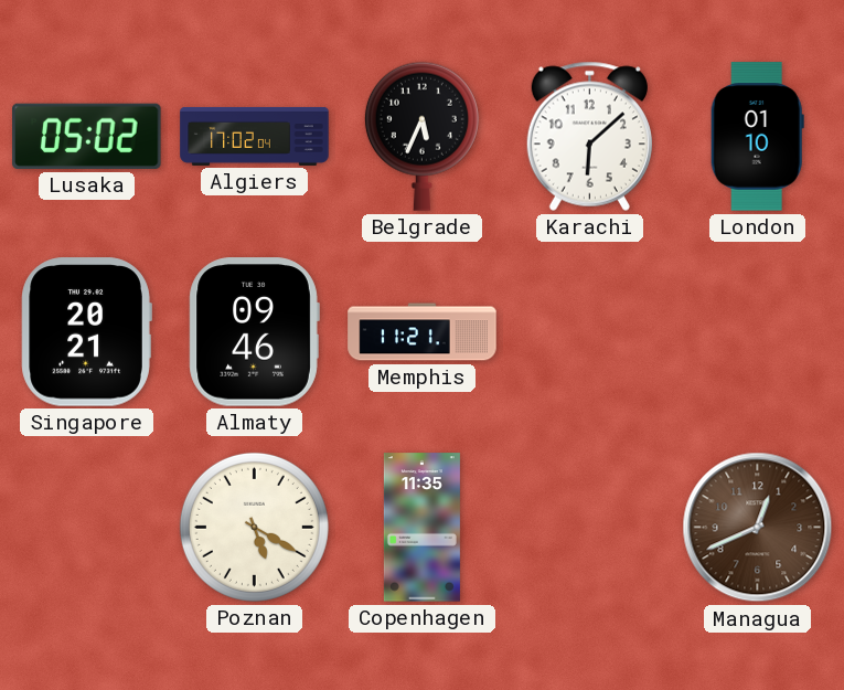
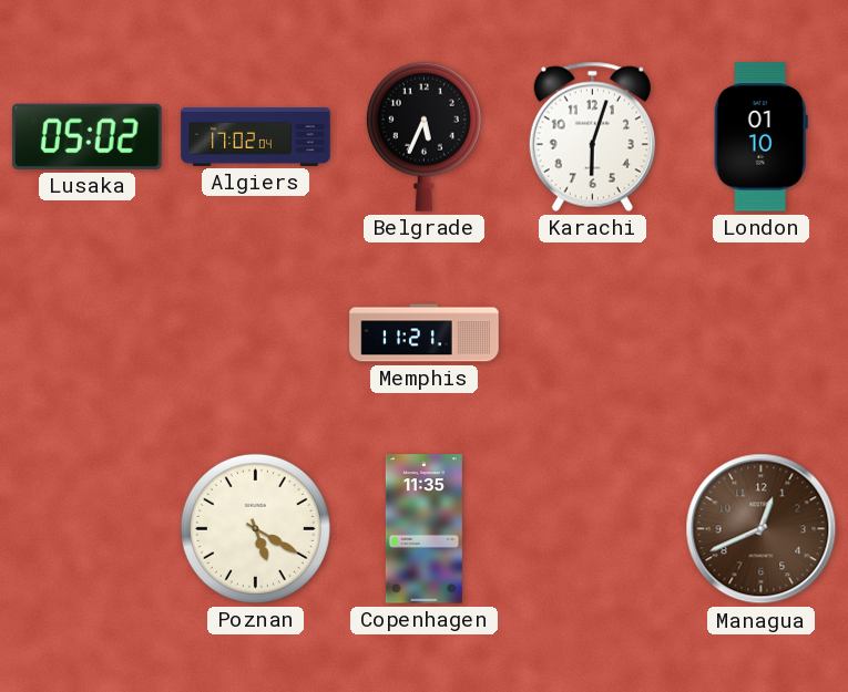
Karachi: 6:08 -> 6:03
Singapore: 20:21 -> none
Almaty: 09:46 -> none
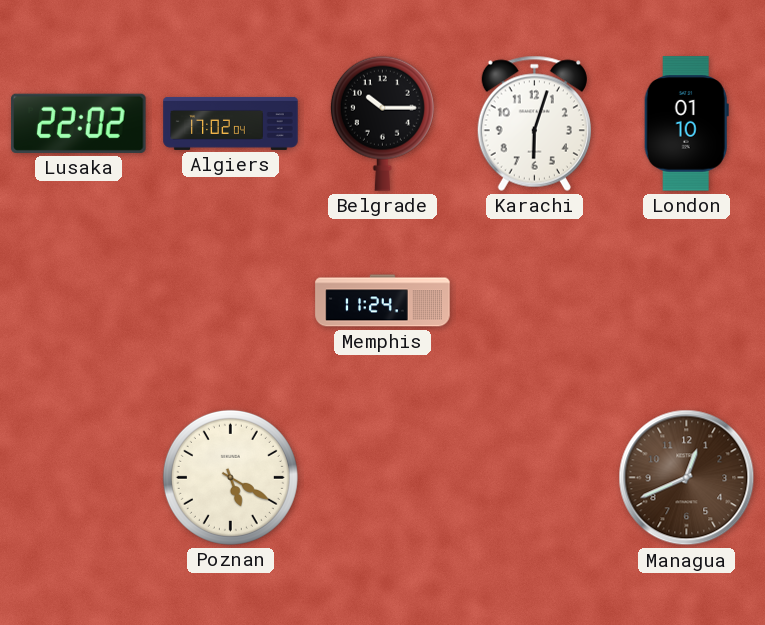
Lusaka: 05:02 -> 22:02
Belgrade: 5:34 -> 10:15
Memphis: 11:21 -> 11:24
Copenhagen: 11:35 -> none
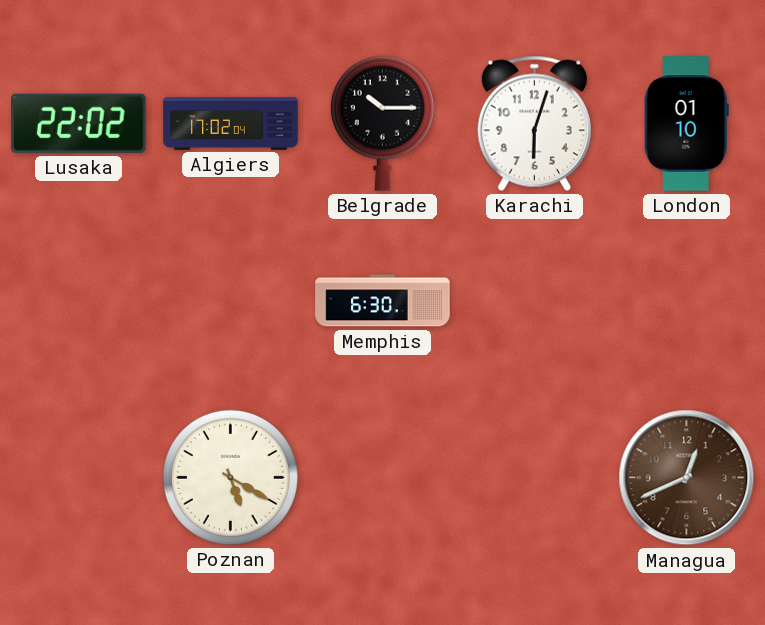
Memphis: 11:24 -> 6:30
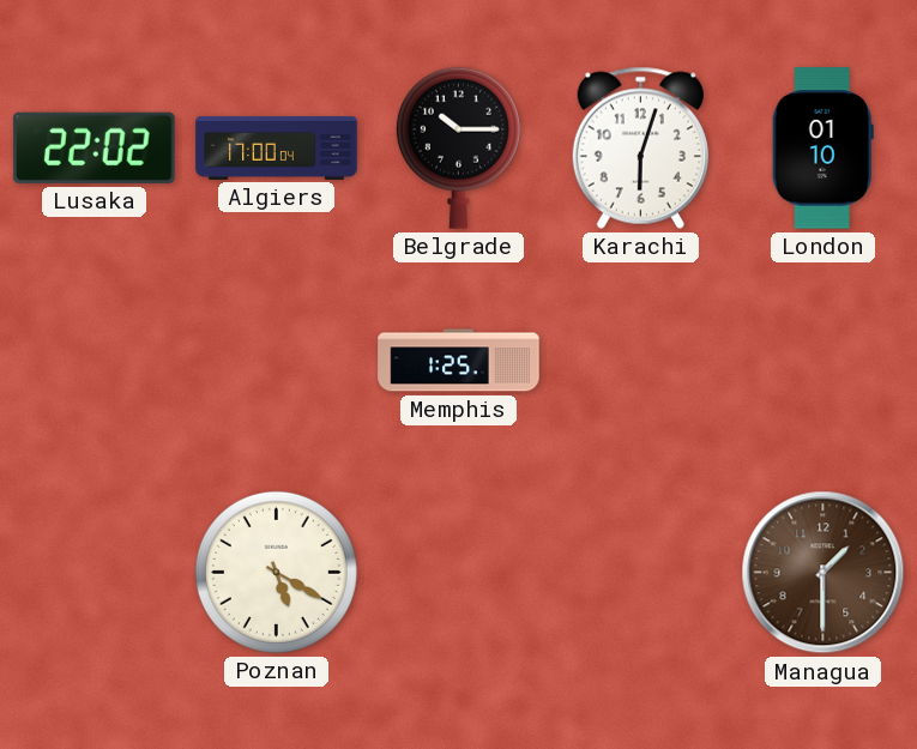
Algiers: 17:02 -> 17:00
Memphis: 6:30 -> 1:25
Managua: 12:41 -> 1:30
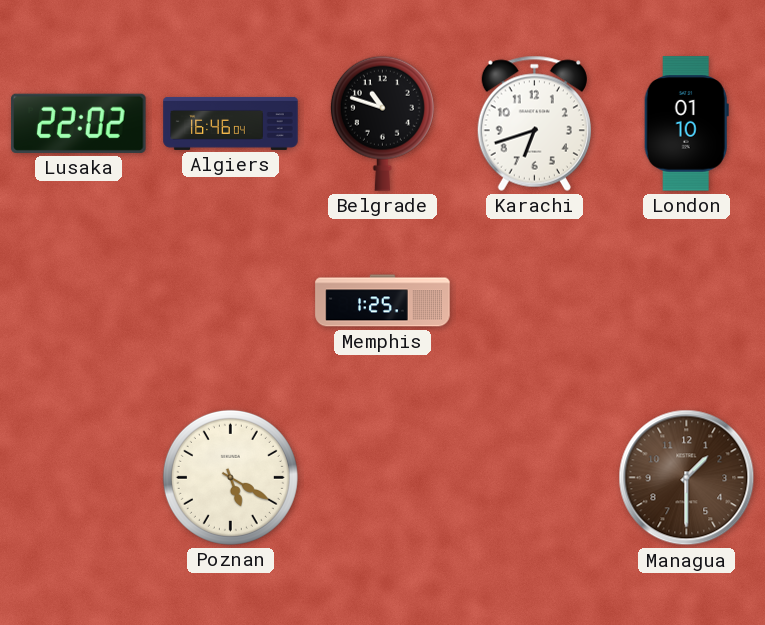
Algiers: 17:00 -> 16:46
Belgrade: 10:15 -> 10:48
Karachi: 6:03 -> 6:42
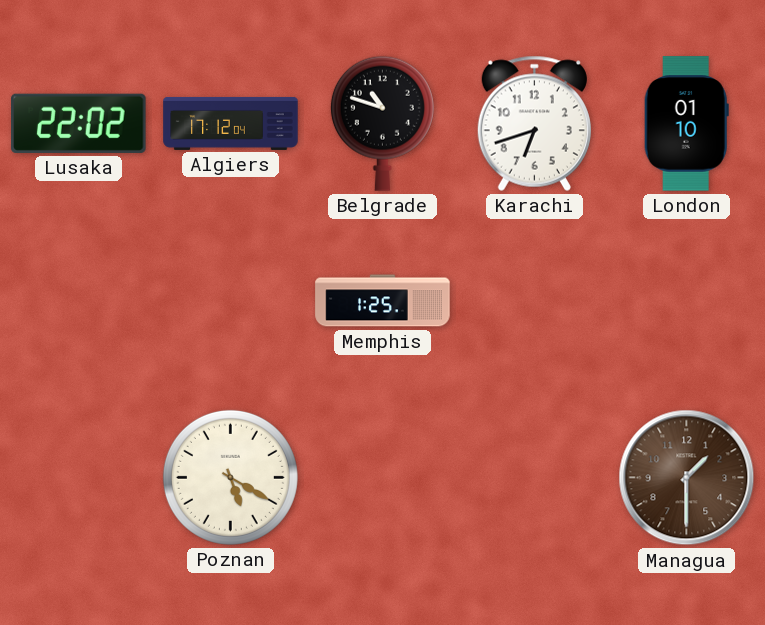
Algiers: 16:46 -> 17:12
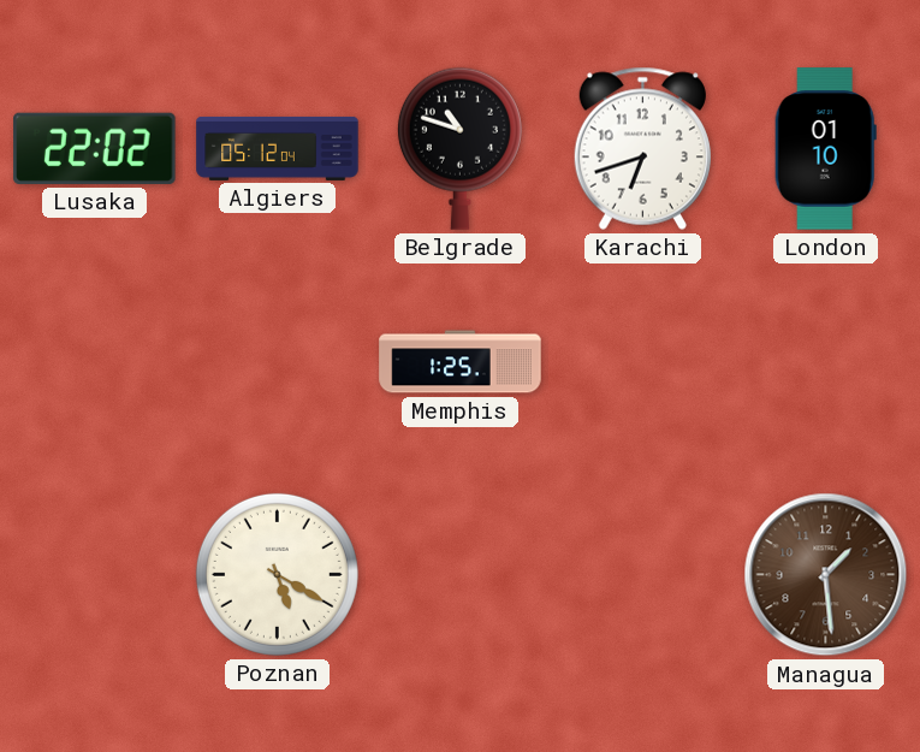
Algiers: 17:12 -> 05:12
Managua: 1:30 -> 1:29
